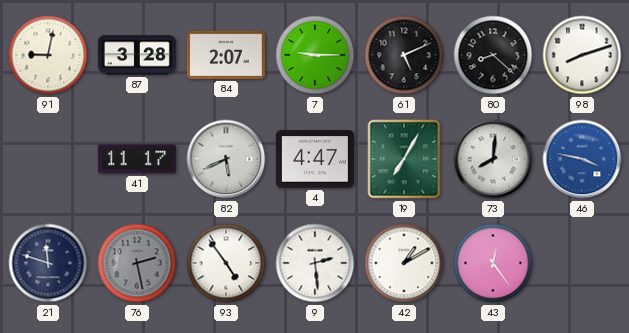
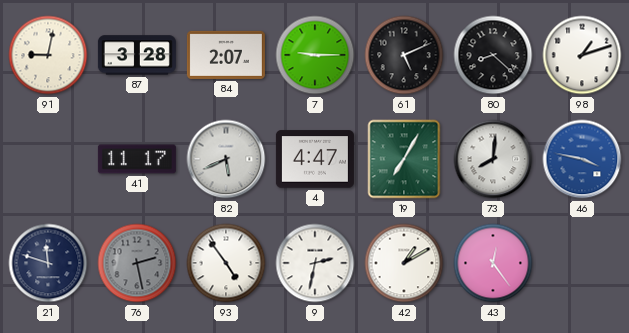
98: 8:12 -> 1:12
9: 2:29 -> 2:32
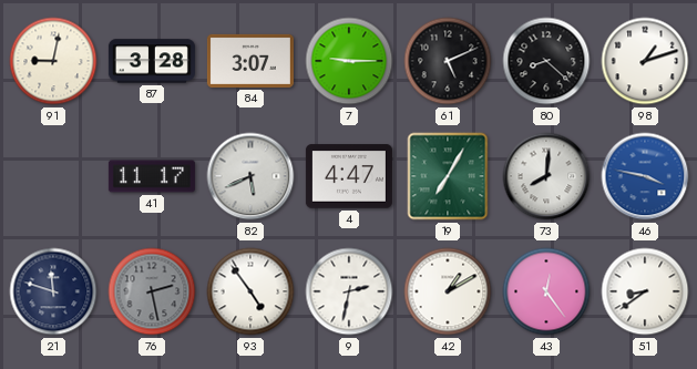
84: 2:07 -> 3:07
51: none -> 8:39
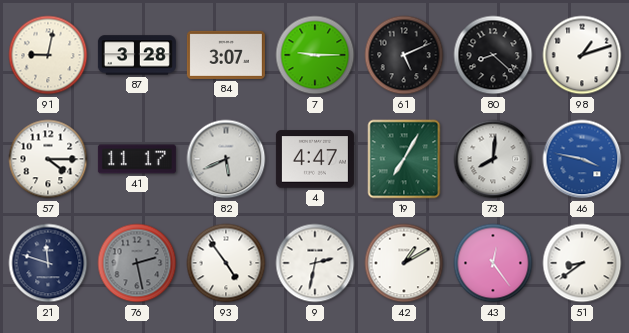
57: none -> 4:15
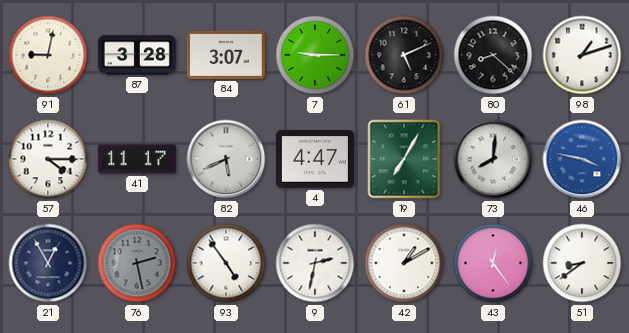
21: 11:48 -> 12:55
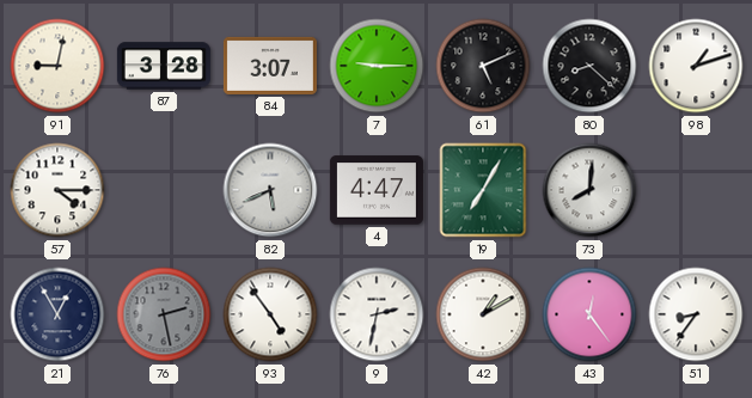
41: 11:17 -> none
46: 3:47 -> none
51: 8:39 -> 8:36
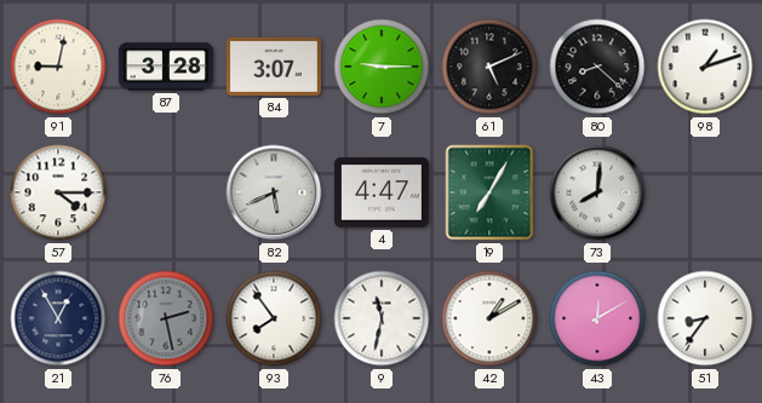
93: 4:54 -> 7:54
9: 2:32 -> 11:32
43: 12:24 -> 12:10
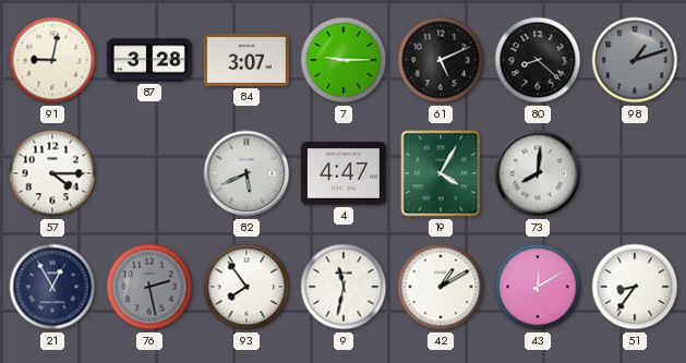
98 dial: white -> grey
19: 7:05 -> 4:05
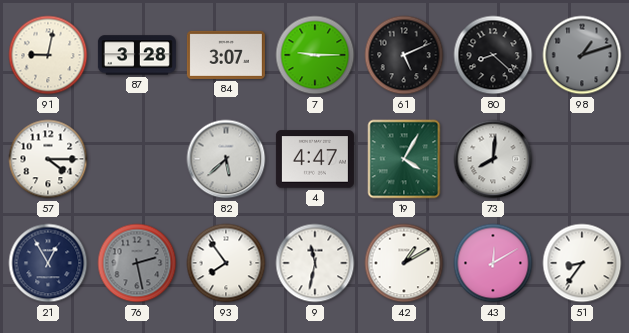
82: 5:41 -> 5:38
